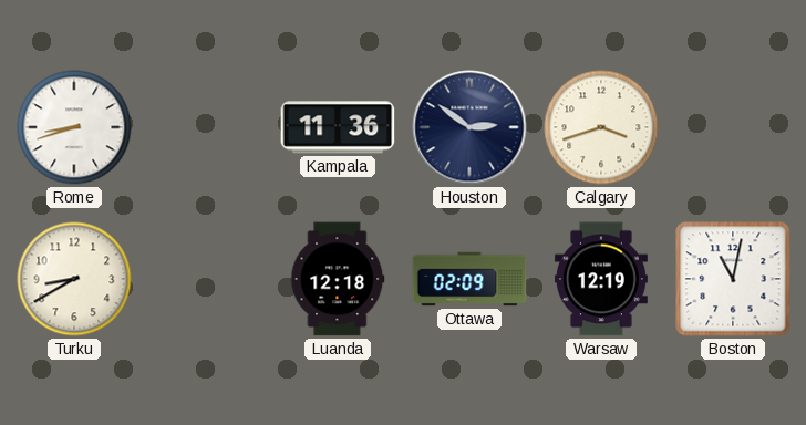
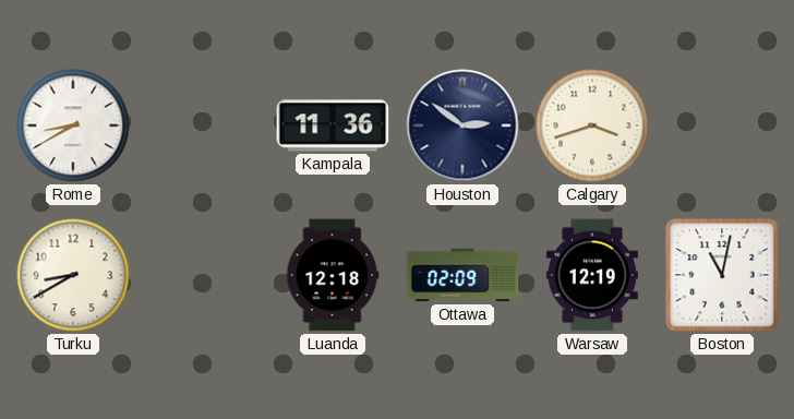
Rome: 8:42 -> 8:40
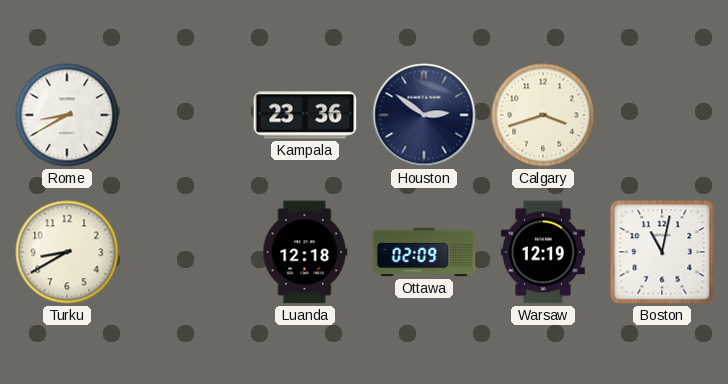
Kampala: 11:36 -> 23:36
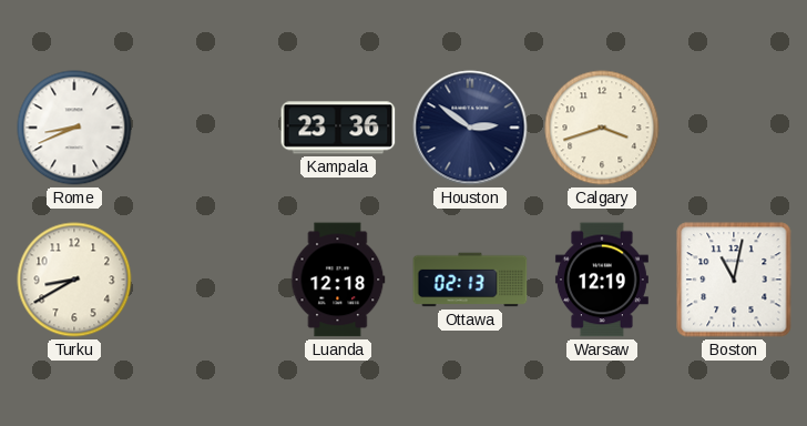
Rome: 8:40 -> 8:41
Ottawa: 02:09 -> 02:13
